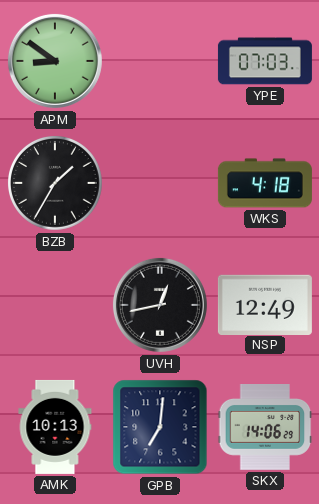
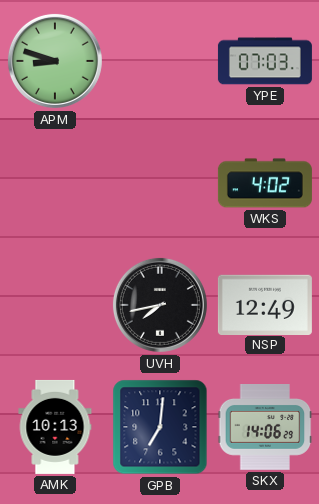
APM: 8:51 -> 8:48
BZB: 1:35 -> none
WKS: 4:18 -> 4:02
UVH: 12:43 -> 7:43
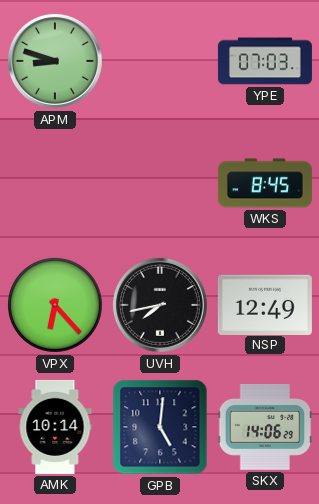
WKS: 4:02 -> 8:45
VPX: none -> 6:23
AMK: 10:13 -> 10:14
GPB: 7:01 -> 5:01
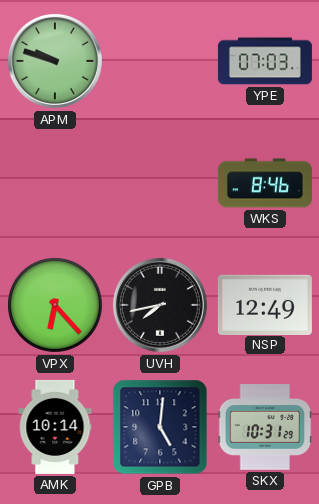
APM: 8:48 -> 9:48
WKS: 8:45 -> 8:46
SKX: 14:06 -> 10:31
